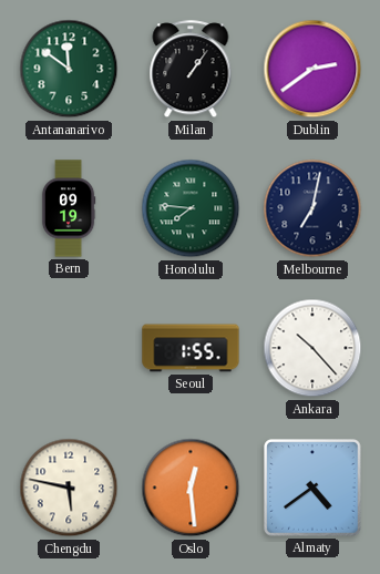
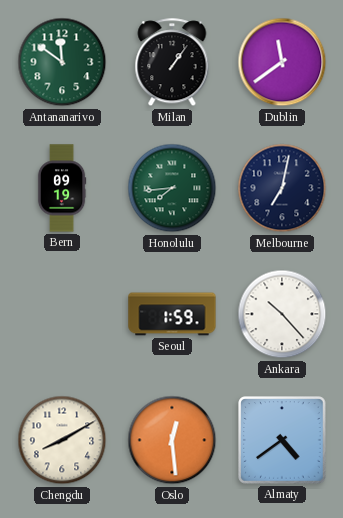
Dublin: 2:39 -> 11:39
Honolulu: 7:46 -> 7:44
Seoul: 1:55 -> 1:59
Chengdu: 5:47 -> 8:10
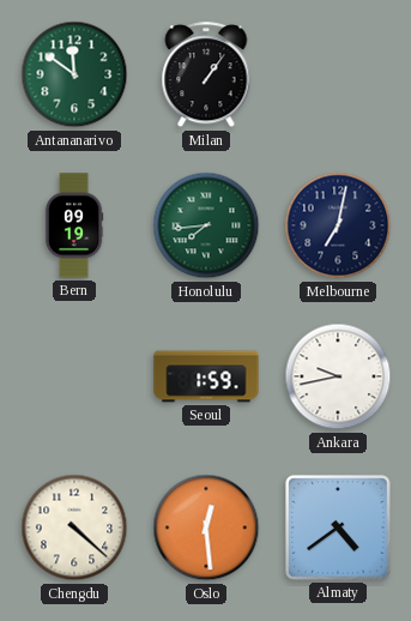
Dublin: 11:39 -> none
Ankara: 10:23 -> 9:43
Chengdu: 8:10 -> 4:22
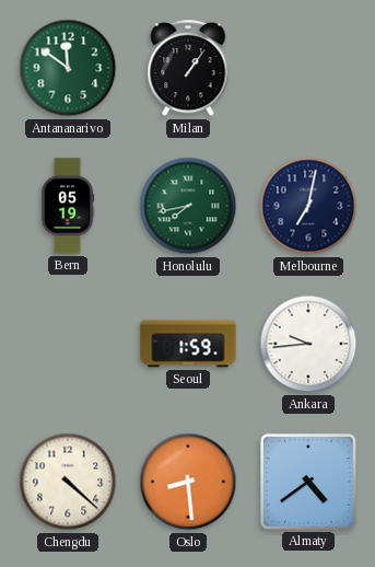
Bern: 09:19 -> 05:19
Honolulu: 7:44 -> 7:43
Ankara: 9:43 -> 9:44
Oslo: 12:29 -> 8:29
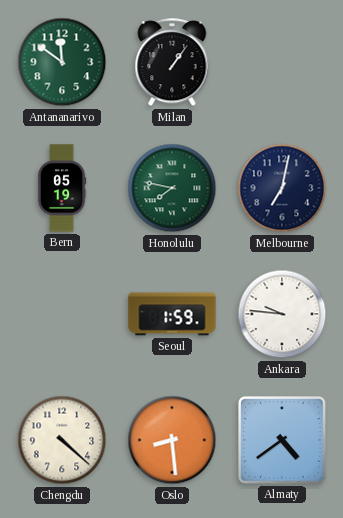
Honolulu: 7:43 -> 7:47
Ankara: 9:44 -> 9:46
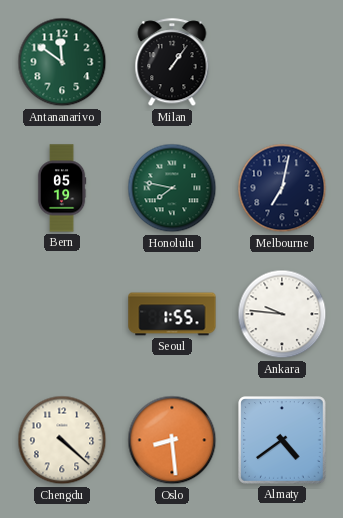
Seoul: 1:59 -> 1:55
